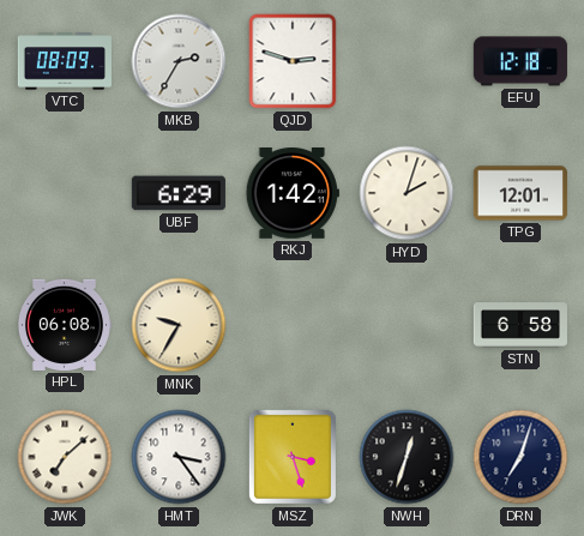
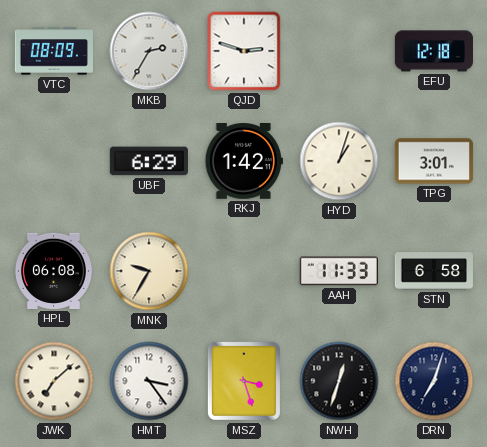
HYD: 2:03 -> 1:03
TPG: 12:01 -> 3:01
AAH: none -> 11:33
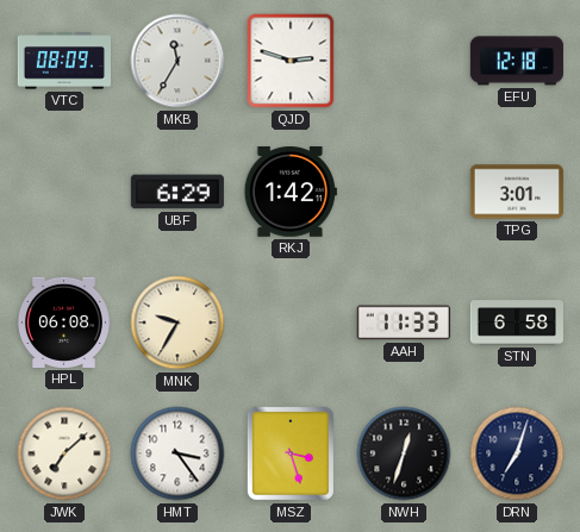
MKB: 2:35 -> 11:35
HYD: 1:03 -> none
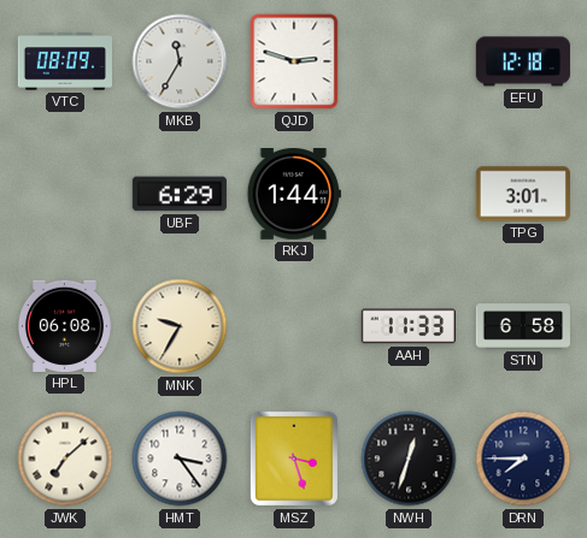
RKJ: 1:42 -> 1:44
DRN: 7:03 -> 7:45
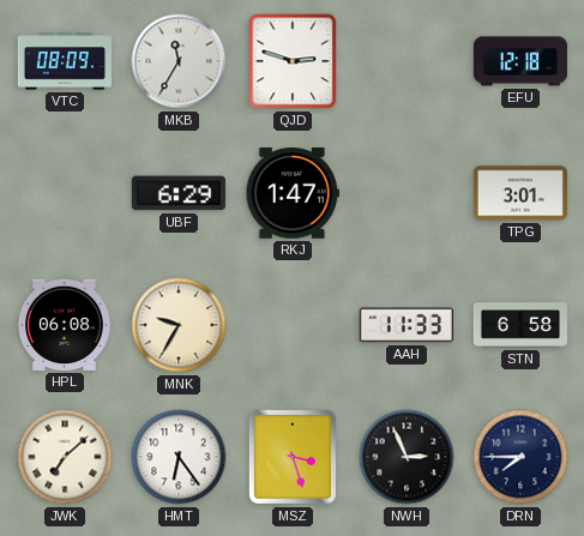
RKJ: 1:44 -> 1:47
HMT: 3:24 -> 6:24
NWH: 12:33 -> 2:56
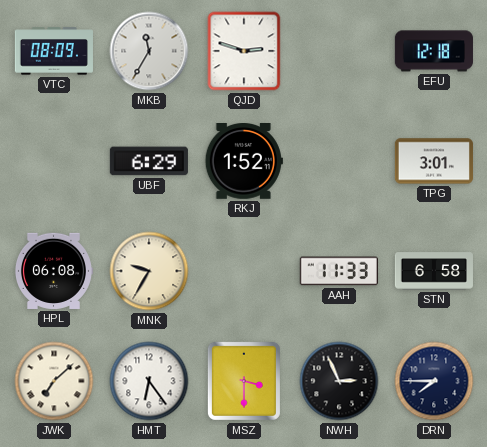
RKJ: 1:47 -> 1:52
MSZ: 3:27 -> 3:30
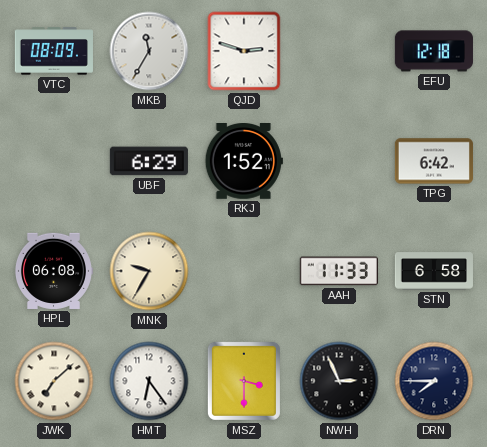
TPG: 3:01 -> 6:42
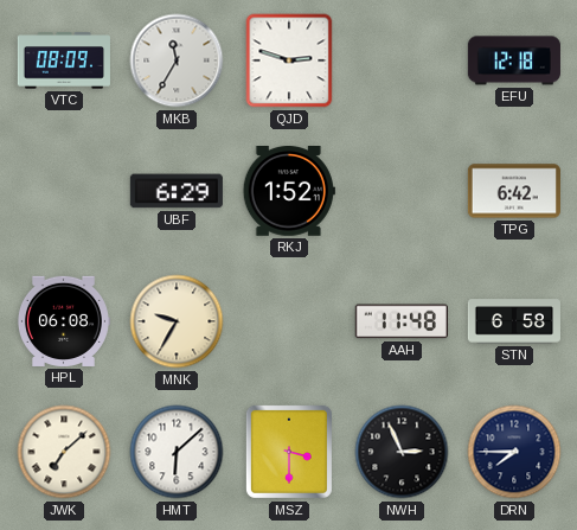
AAH: 11:33 -> 11:48
HMT: 6:24 -> 6:08
